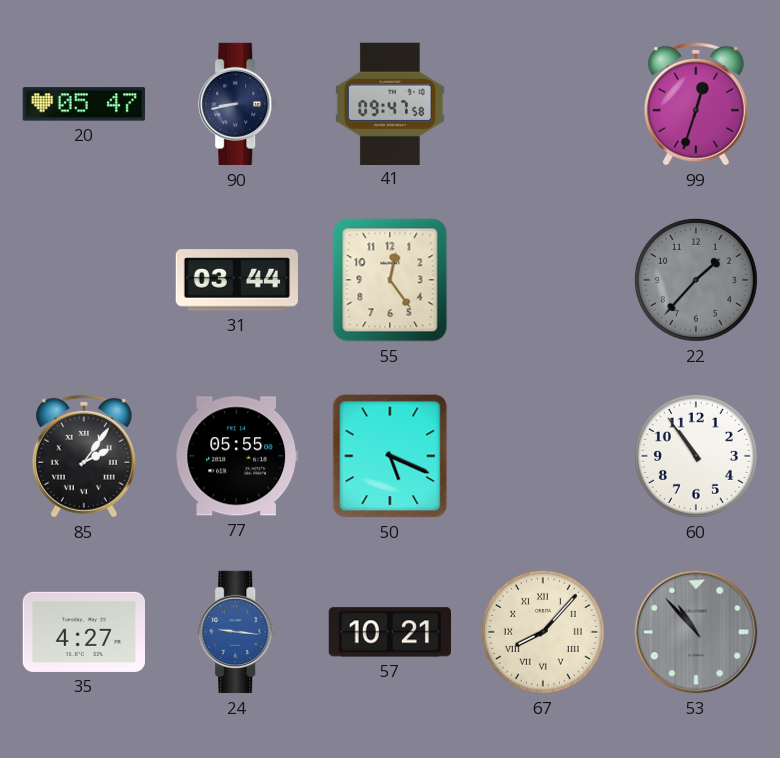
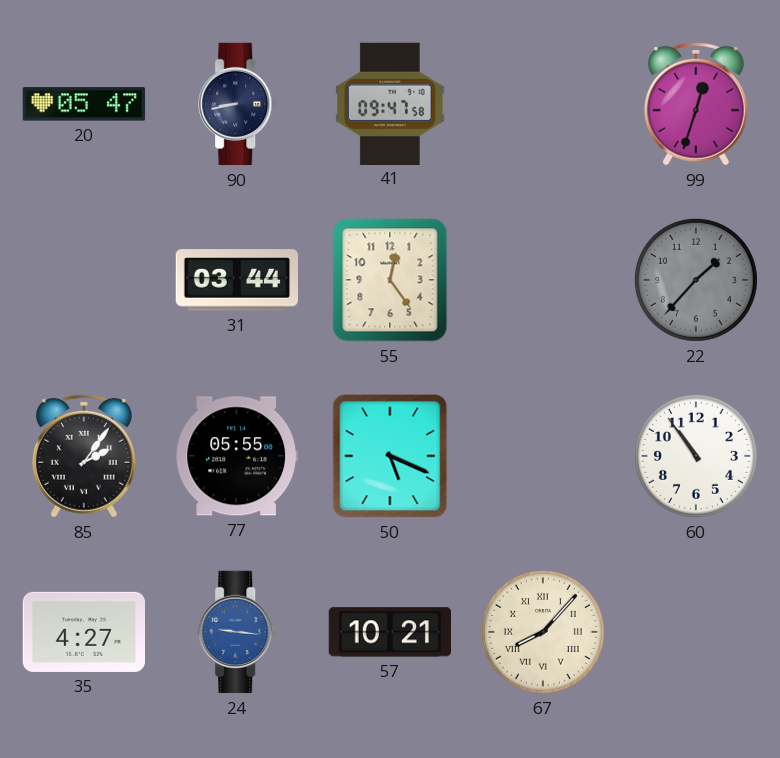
53: 10:53 -> none
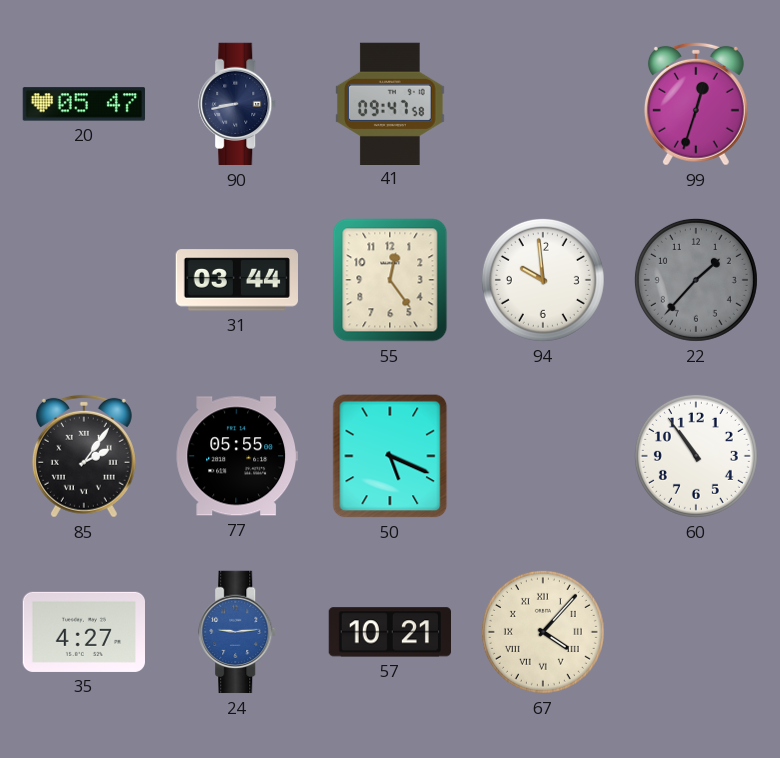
94: none -> 9:59
24: 9:16 -> 9:14
67: 8:07 -> 4:07
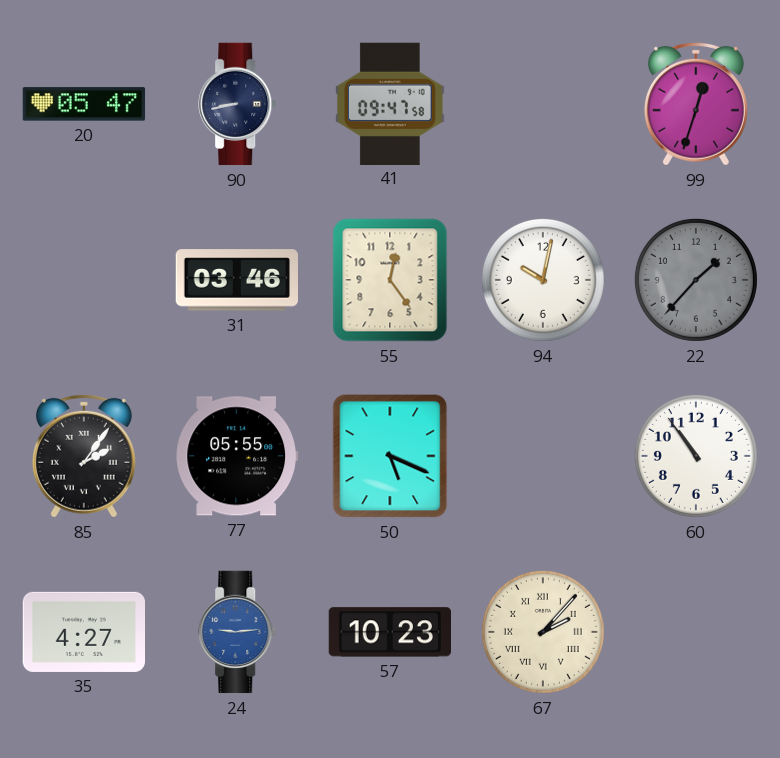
31: 03:44 -> 03:46
94: 9:59 -> 10:02
57: 10:21 -> 10:23
67: 4:07 -> 2:07
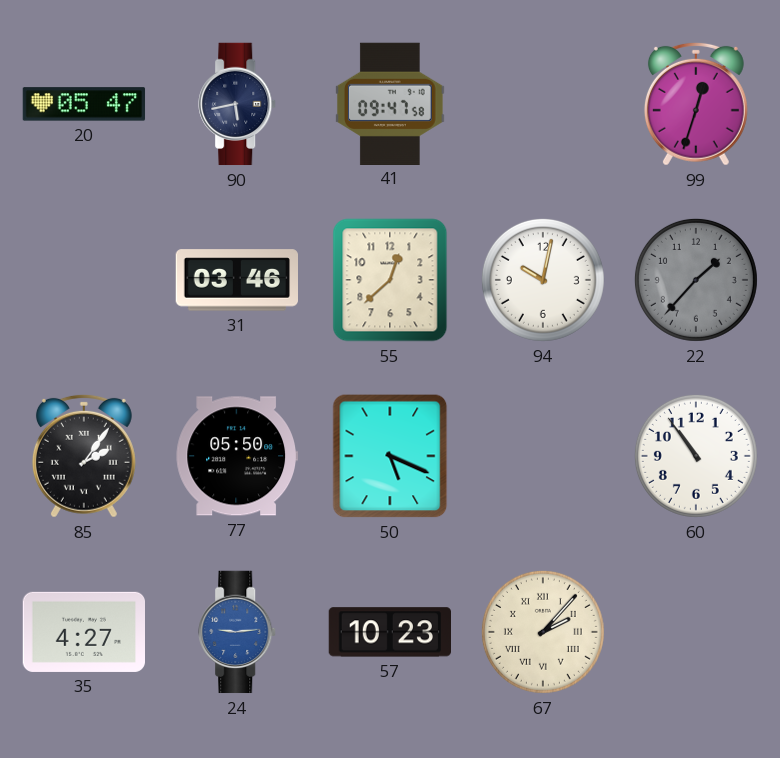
90: 8:43 -> 5:43
55: 12:24 -> 12:38
77: 05:55 -> 05:50
